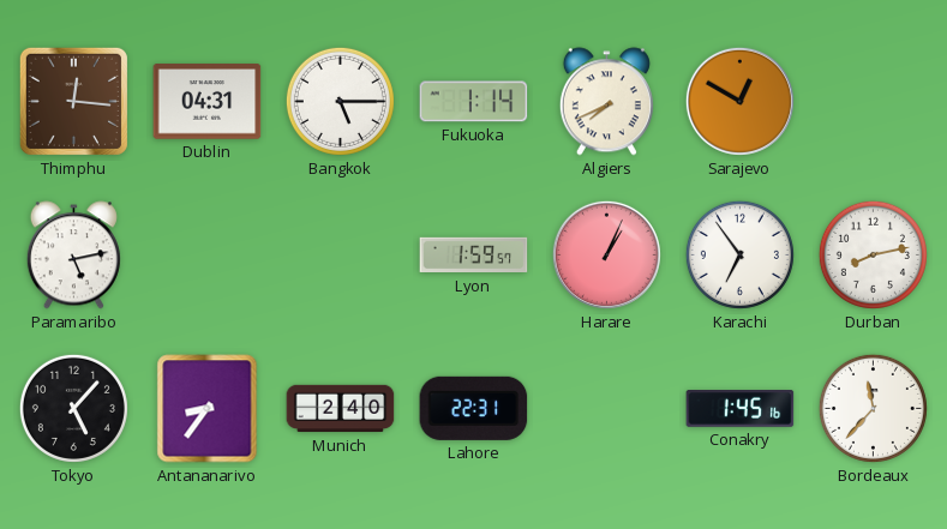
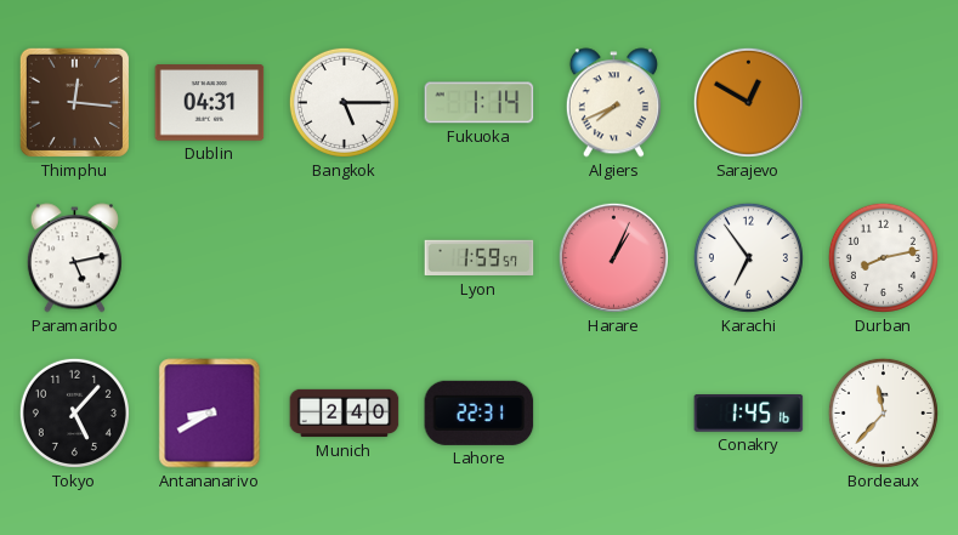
Antananarivo: 8:36 -> 8:40
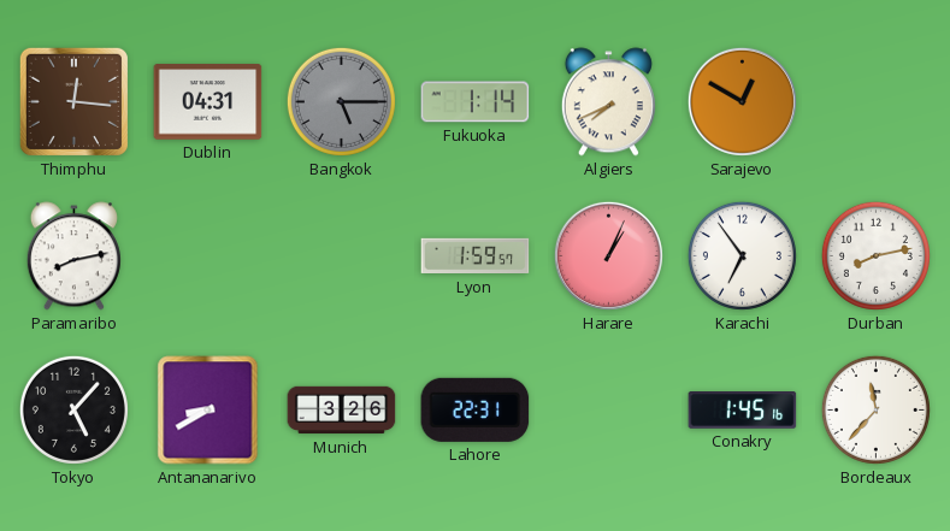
Bangkok dial: white -> grey
Paramaribo: 5:13 -> 8:13
Munich: 2:40 -> 3:26
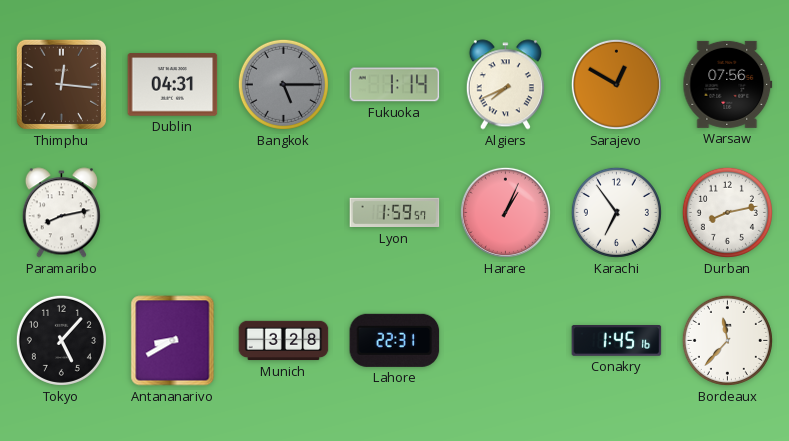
Warsaw: none -> 07:56
Munich: 3:26 -> 3:28
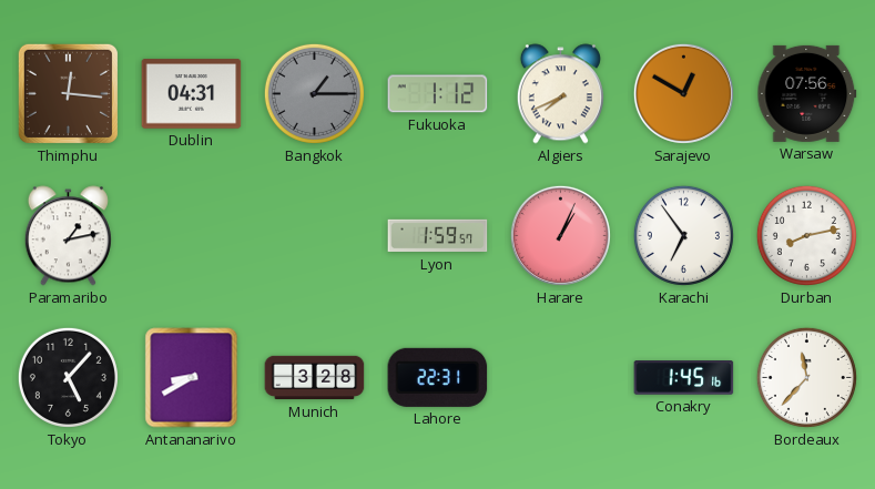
Bangkok: 5:15 -> 1:15
Fukuoka: 1:14 -> 1:12
Paramaribo: 8:13 -> 1:13
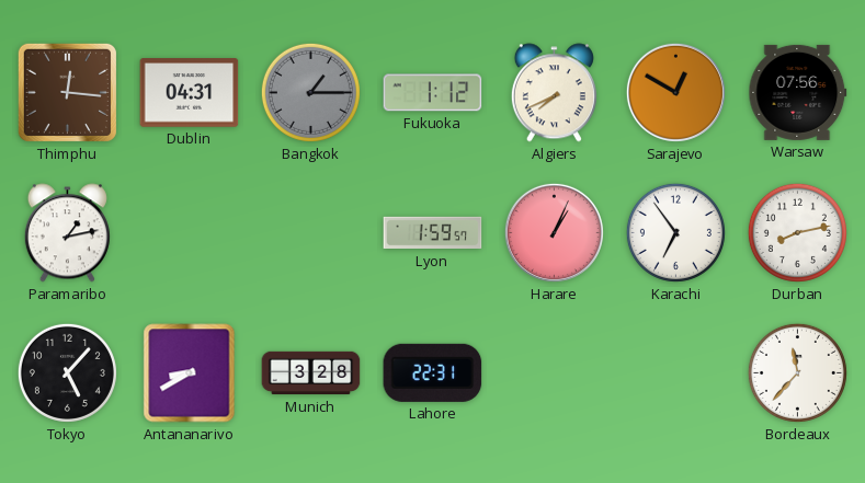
Conakry: 1:45 -> none
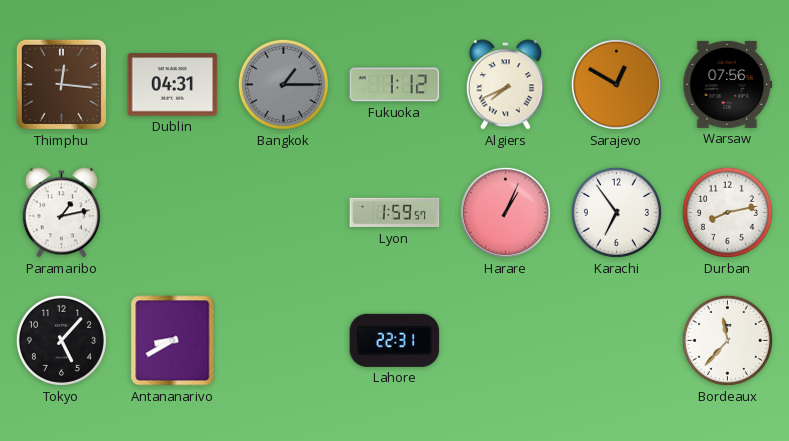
Munich: 3:28 -> none
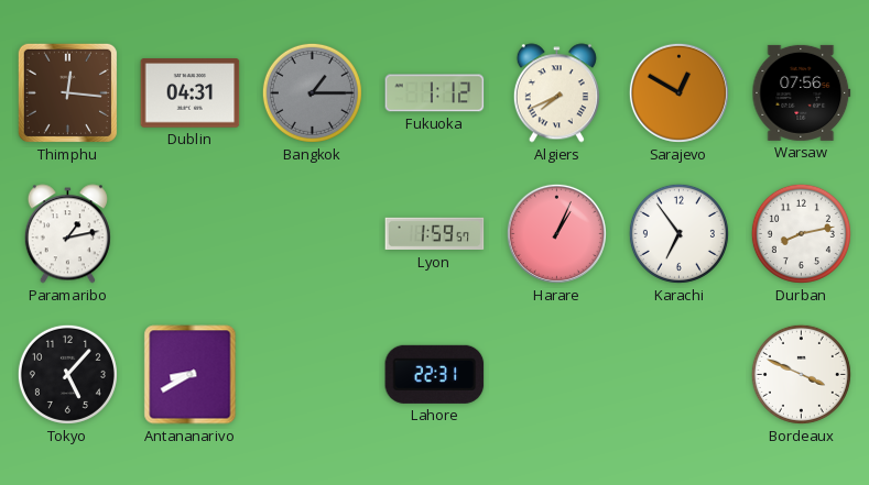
Bordeaux: 11:37 -> 3:49
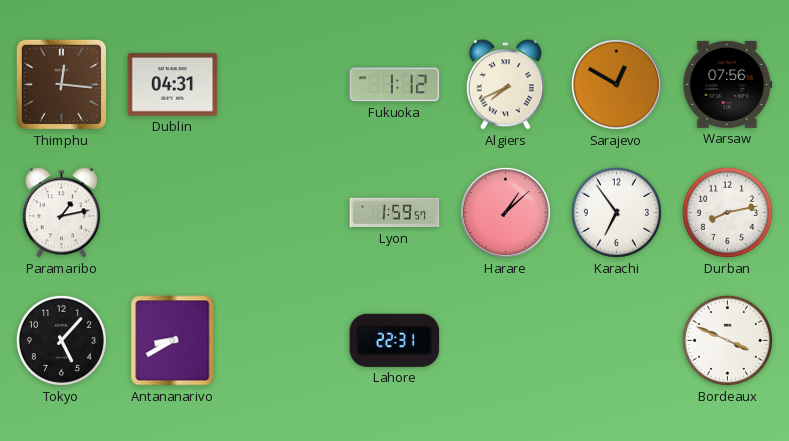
Bangkok: 1:15 -> none
Harare: 1:04 -> 1:08
